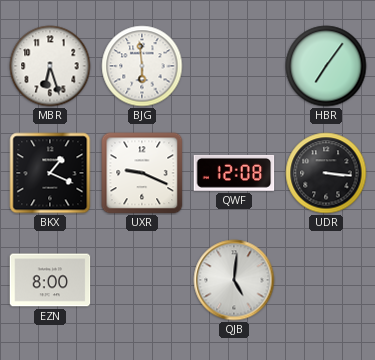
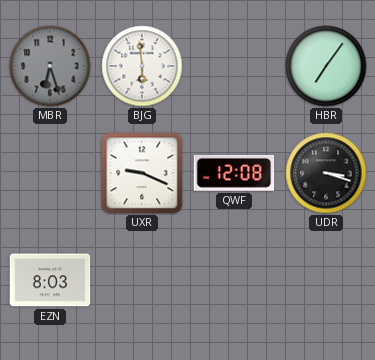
MBR dial: white -> grey
BKX: 1:19 -> none
UDR: 3:16 -> 3:18
EZN: 8:00 -> 8:03
QJB: 5:01 -> none
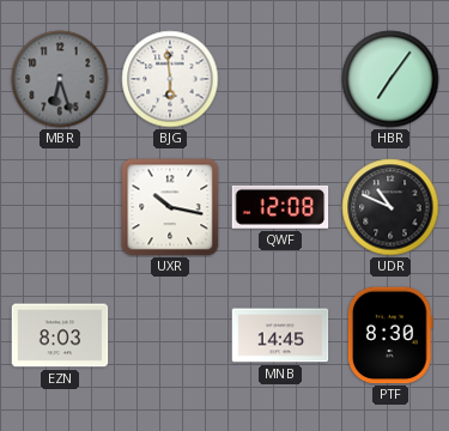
UXR: 9:19 -> 10:17
UDR: 3:18 -> 10:49
MNB: none -> 14:45
PTF: none -> 8:30
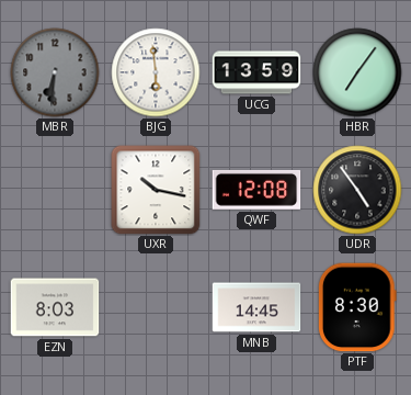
MBR: 6:27 -> 6:31
UCG: none -> 13:59
UDR: 10:49 -> 4:54
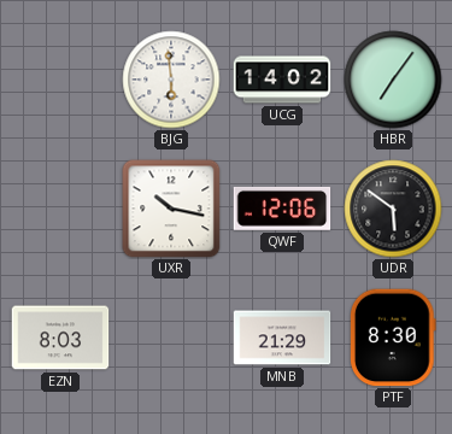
MBR: 6:31 -> none
UCG: 13:59 -> 14:02
QWF: 12:08 -> 12:06
UDR: 4:54 -> 5:51
MNB: 14:45 -> 21:29
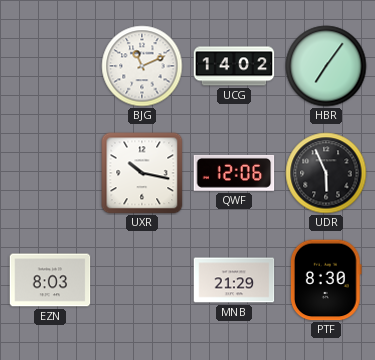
BJG: 5:59 -> 11:11
UDR: 5:51 -> 5:56
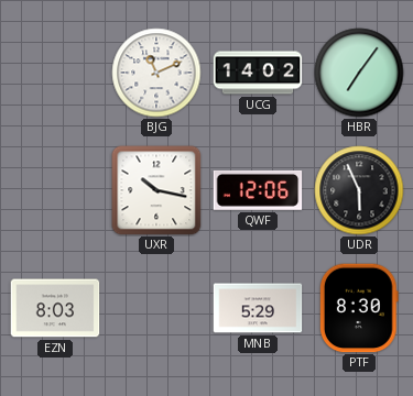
MNB: 21:29 -> 5:29
